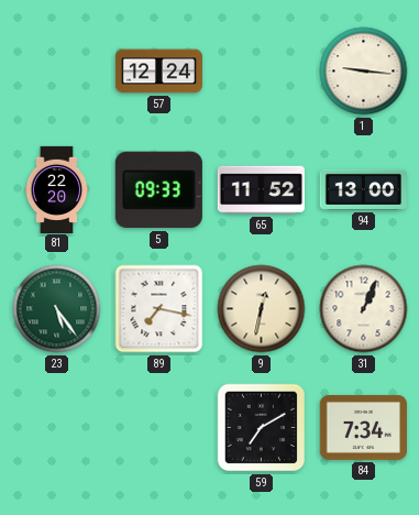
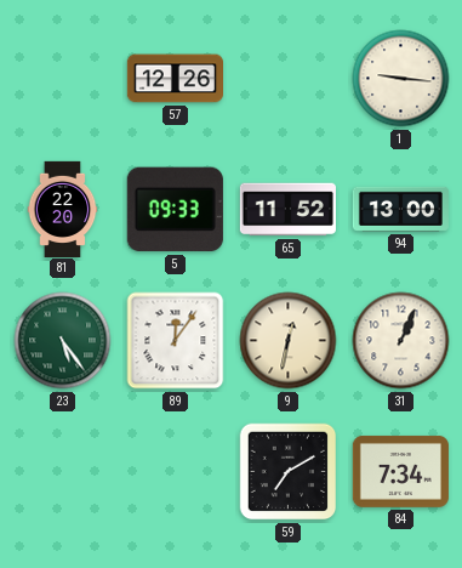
57: 12:24 -> 12:26
89: 7:17 -> 12:06
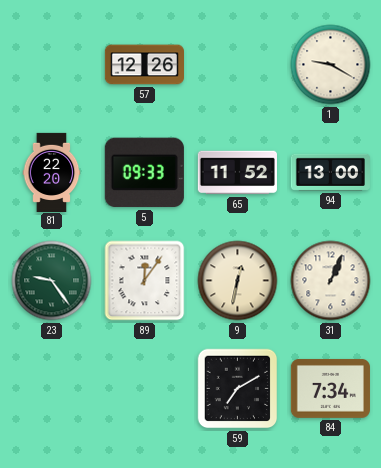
1: 9:16 -> 9:20
23: 5:24 -> 9:24
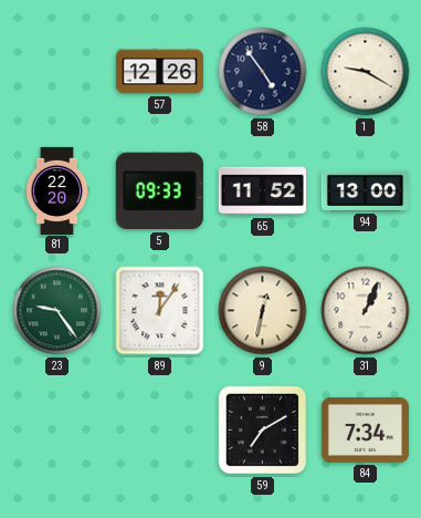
58: none -> 4:54
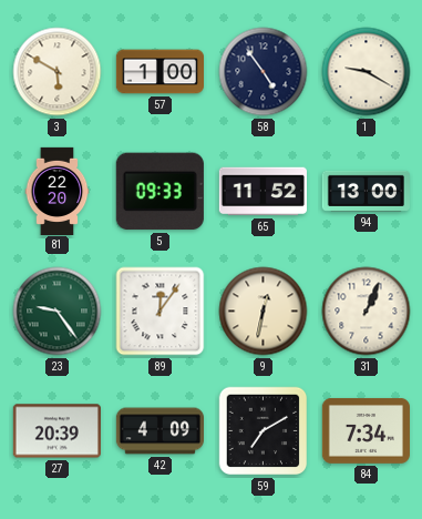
3: none -> 5:50
57: 12:26 -> 1:00
27: none -> 20:39
42: none -> 4:09
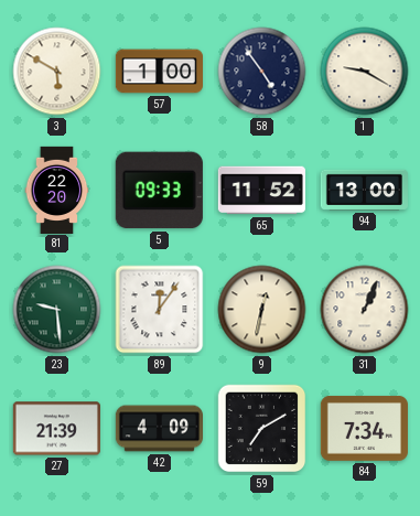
23: 9:24 -> 9:29
27: 20:39 -> 21:39
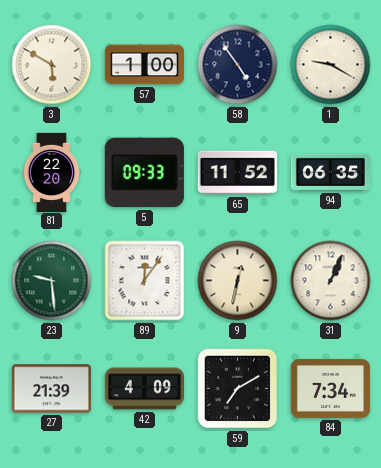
94: 13:00 -> 06:35
